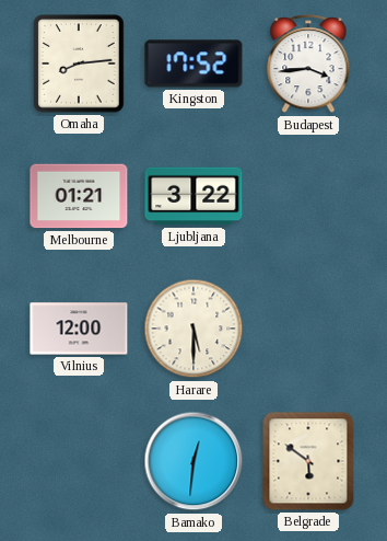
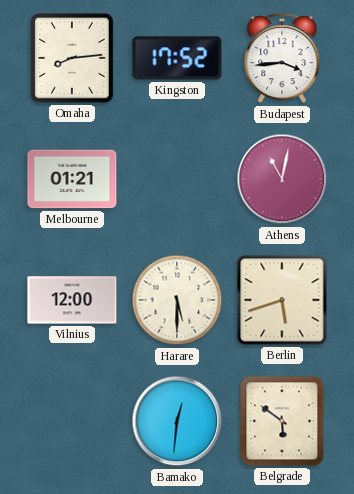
Ljubljana: 3:22 -> none
Athens: none -> 11:02
Berlin: none -> 5:42
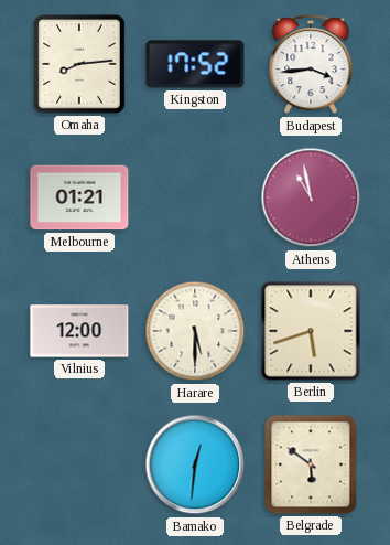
Athens: 11:02 -> 10:58
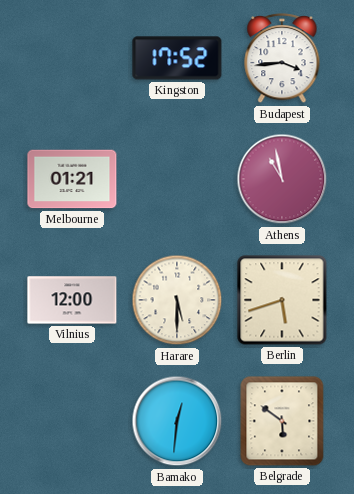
Omaha: 8:14 -> none
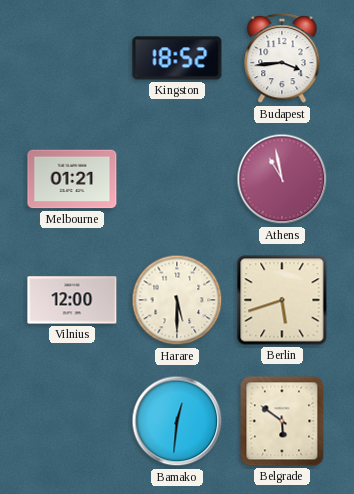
Kingston: 17:52 -> 18:52
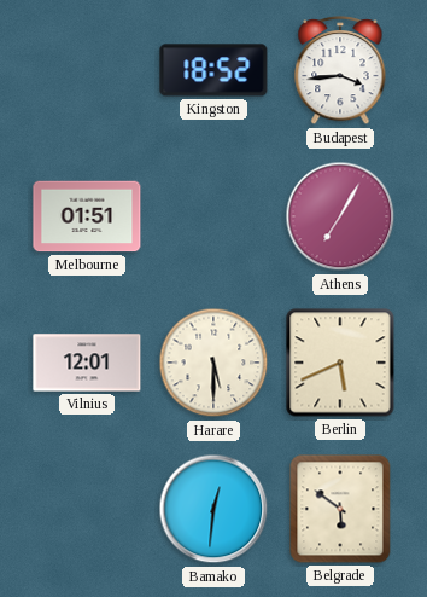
Melbourne: 01:21 -> 01:51
Athens: 10:58 -> 7:05
Vilnius: 12:00 -> 12:01
Berlin: 5:42 -> 5:41
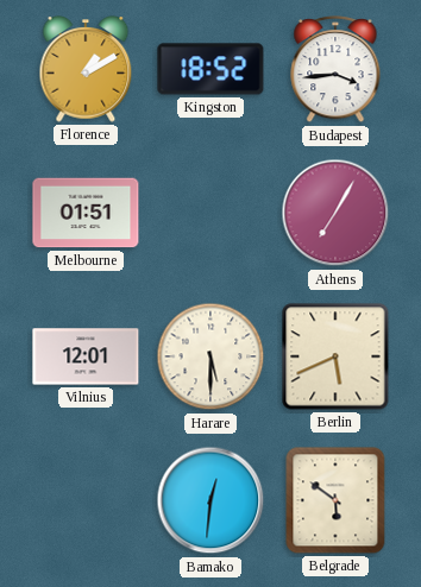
Florence: none -> 1:10
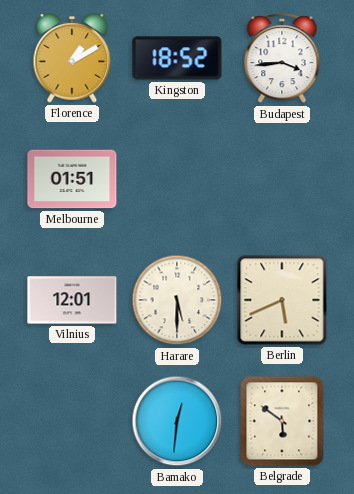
Athens: 7:05 -> none
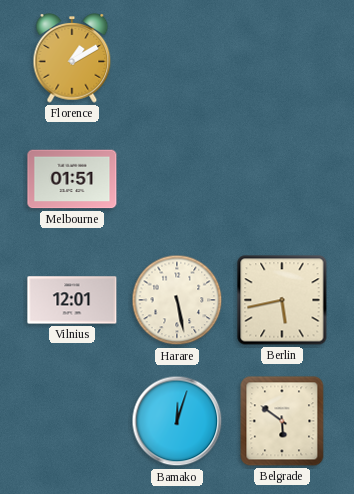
Kingston: 18:52 -> none
Budapest: 3:44 -> none
Harare: 5:30 -> 5:28
Berlin: 5:41 -> 5:43
Bamako: 12:31 -> 12:03
